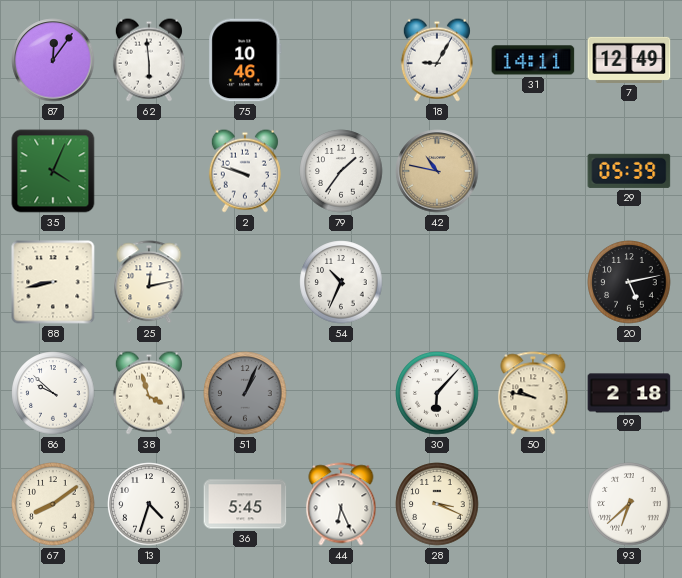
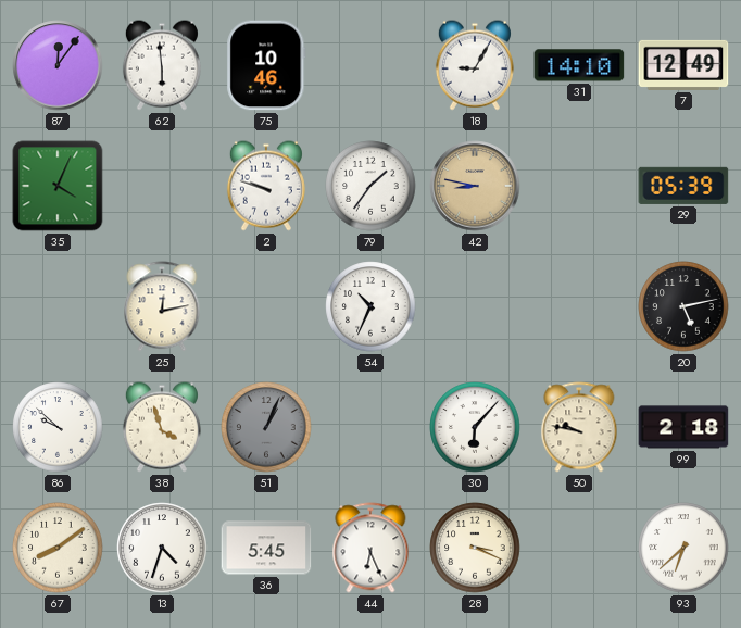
31: 14:11 -> 14:10
42: 10:47 -> 8:47
88: 8:43 -> none
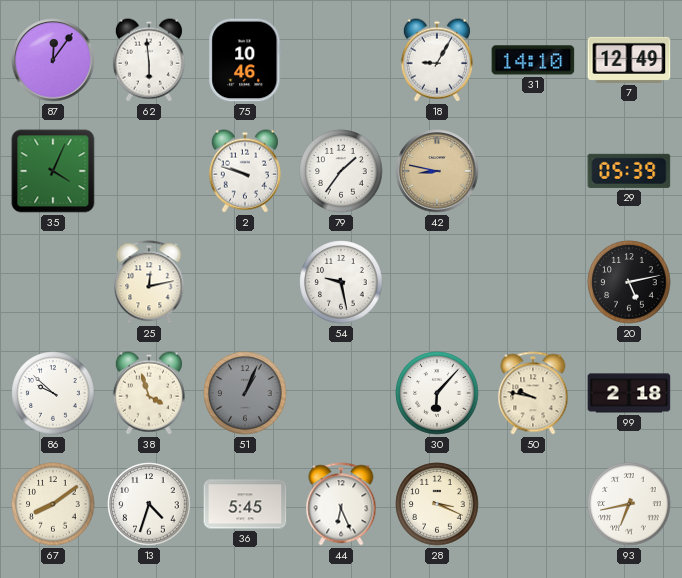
54: 10:34 -> 9:28
93: 6:38 -> 6:43
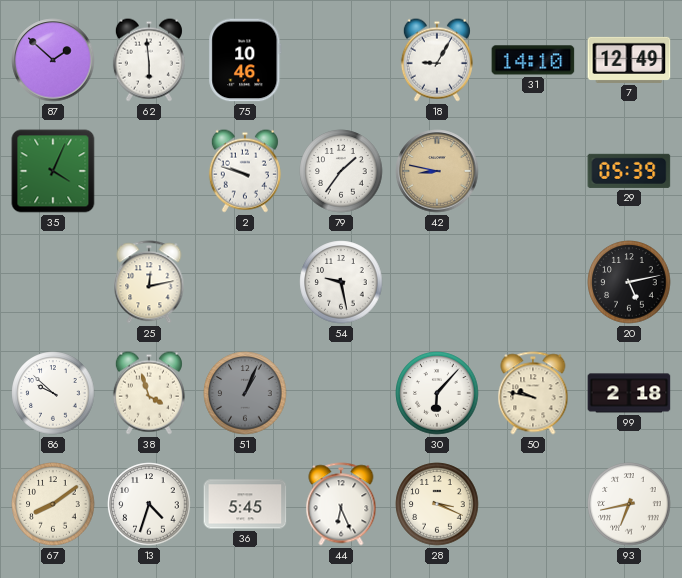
87: 12:06 -> 1:52
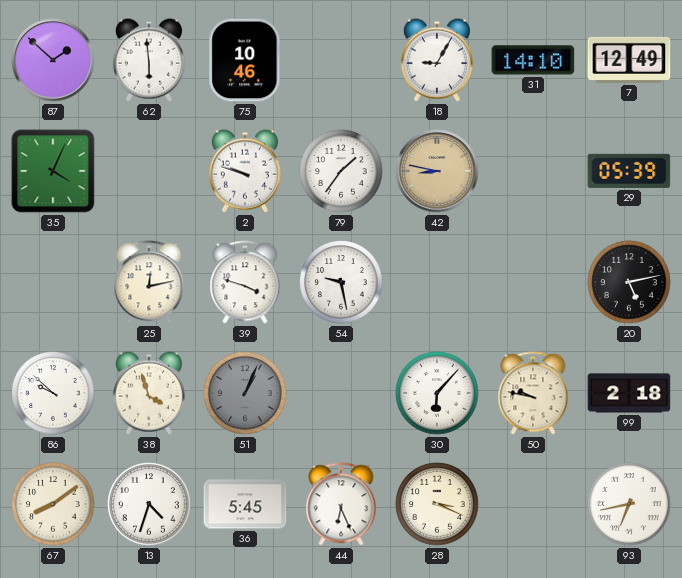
39: none -> 3:48
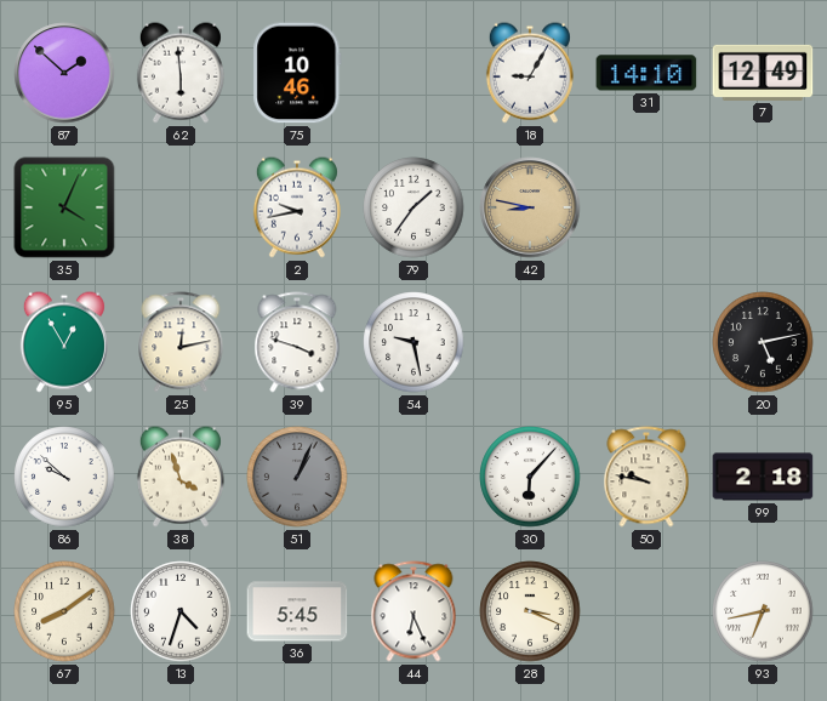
2: 9:48 -> 9:43
29: 05:39 -> none
95: none -> 12:55
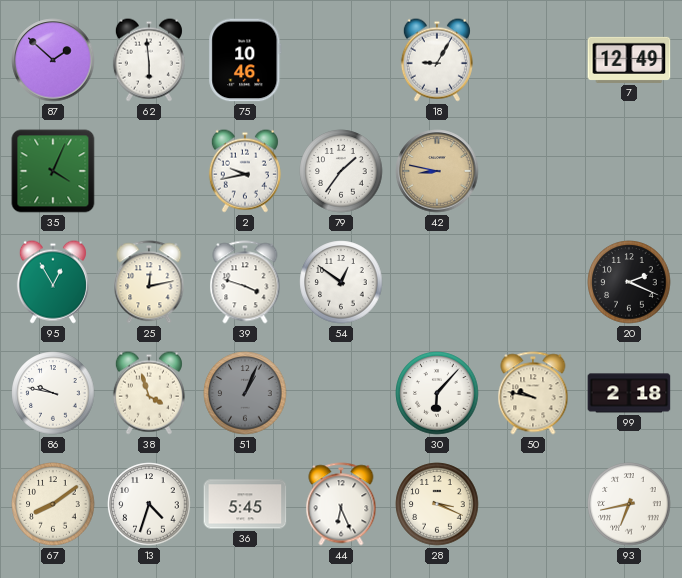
31: 14:10 -> none
54: 9:28 -> 12:51
20: 5:13 -> 2:19
86: 9:52 -> 9:47
